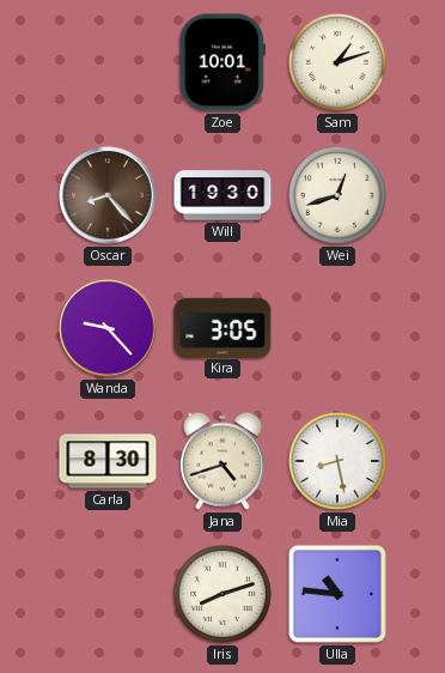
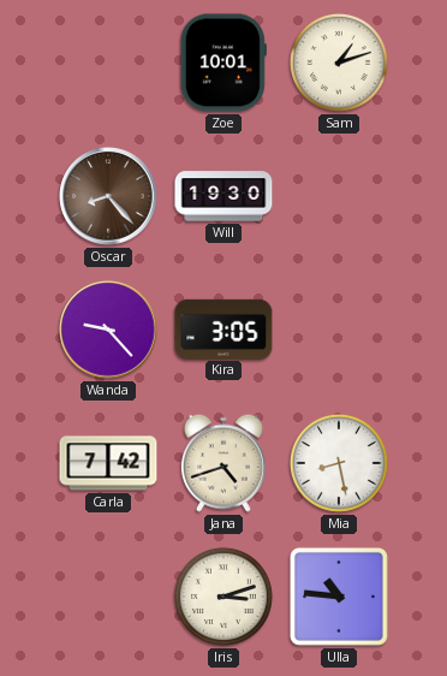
Wei: 12:42 -> none
Carla: 8:30 -> 7:42
Iris: 8:12 -> 3:12
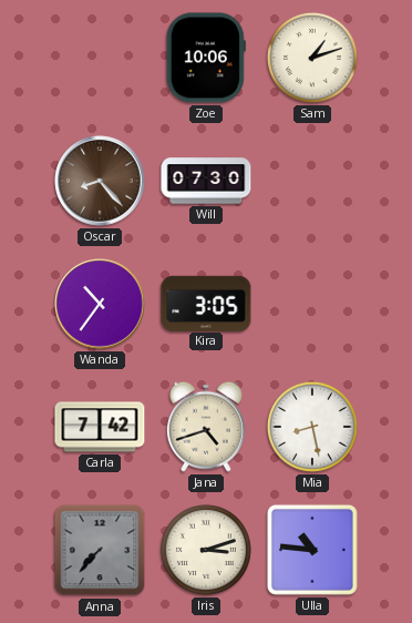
Zoe: 10:01 -> 10:06
Will: 19:30 -> 07:30
Wanda: 9:23 -> 10:36
Anna: none -> 7:37
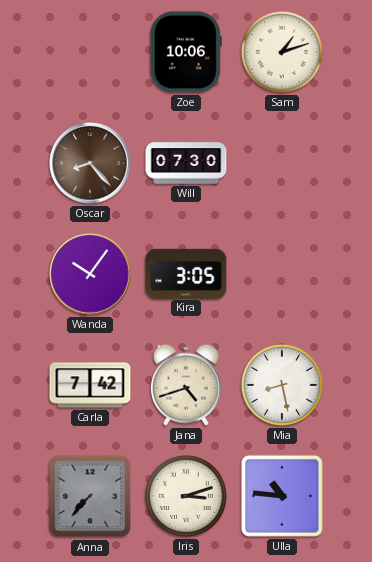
Wanda: 10:36 -> 10:06
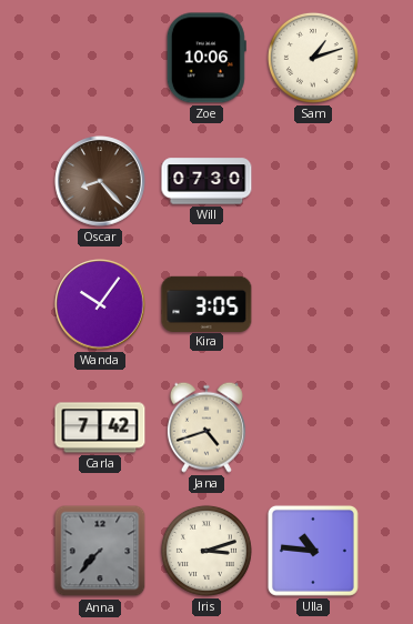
Mia: 8:28 -> none
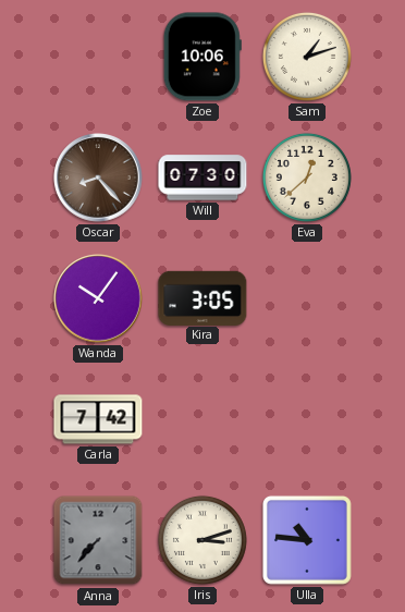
Eva: none -> 12:38
Jana: 4:42 -> none
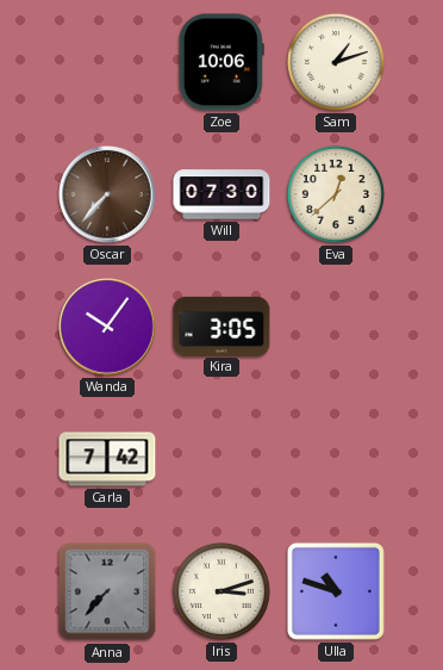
Oscar: 8:23 -> 7:37
Ulla: 10:46 -> 10:48
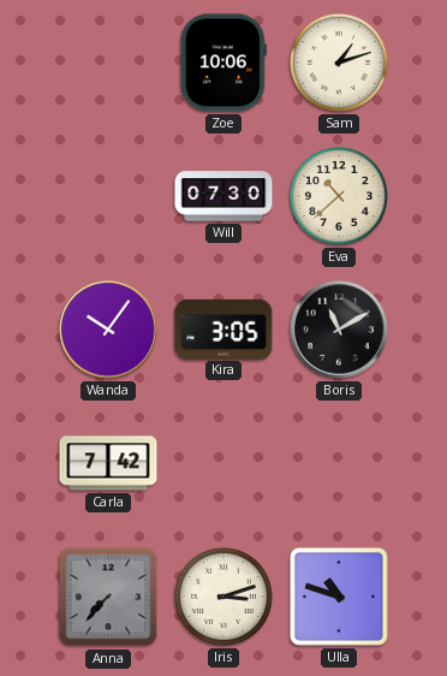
Oscar: 7:37 -> none
Eva: 12:38 -> 10:38
Boris: none -> 11:10
